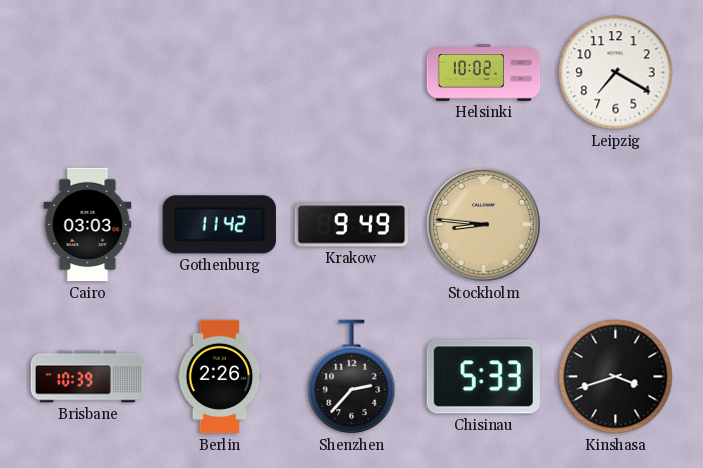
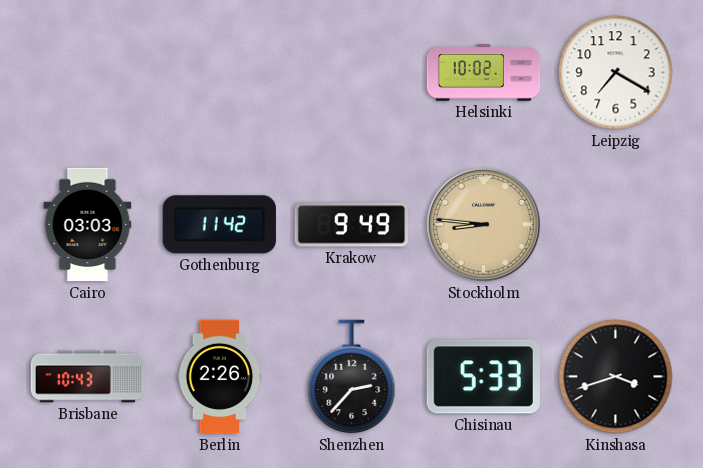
Brisbane: 10:39 -> 10:43
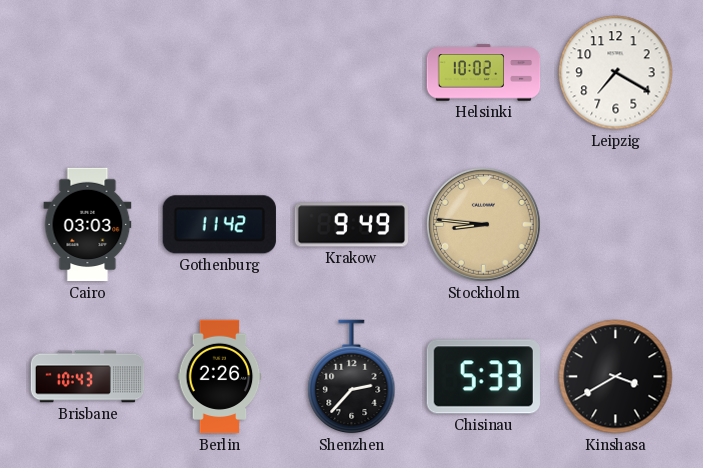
Kinshasa: 3:42 -> 3:40
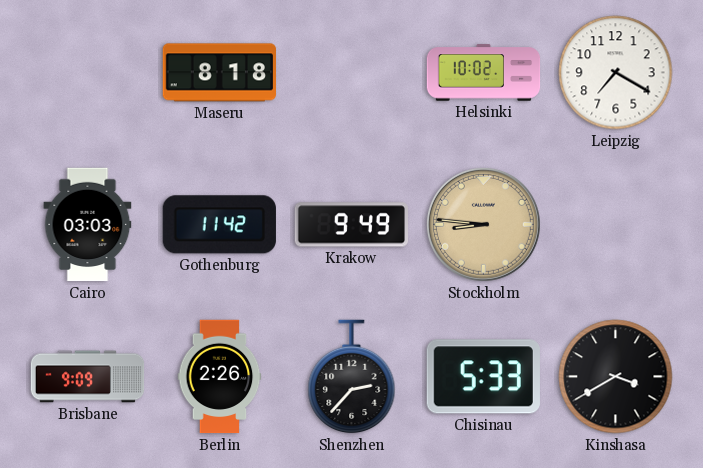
Maseru: none -> 8:18
Brisbane: 10:43 -> 9:09
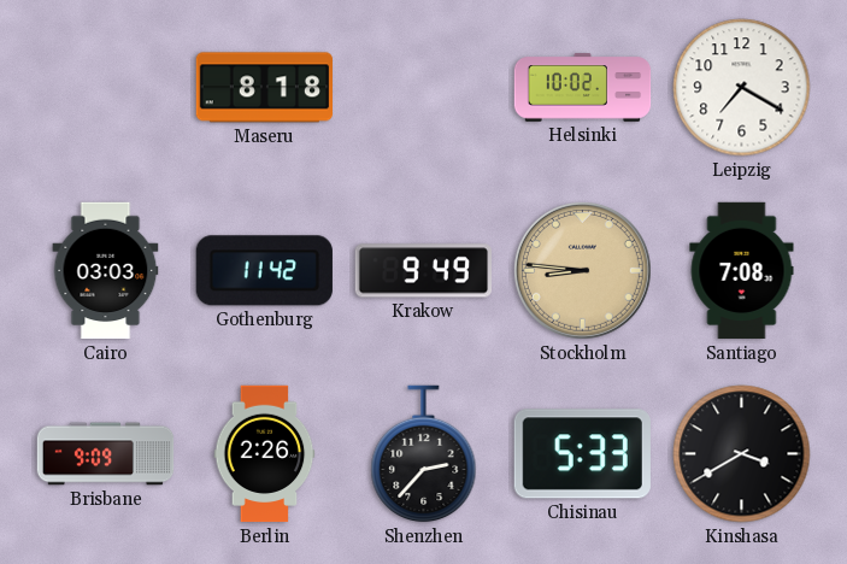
Santiago: none -> 7:08
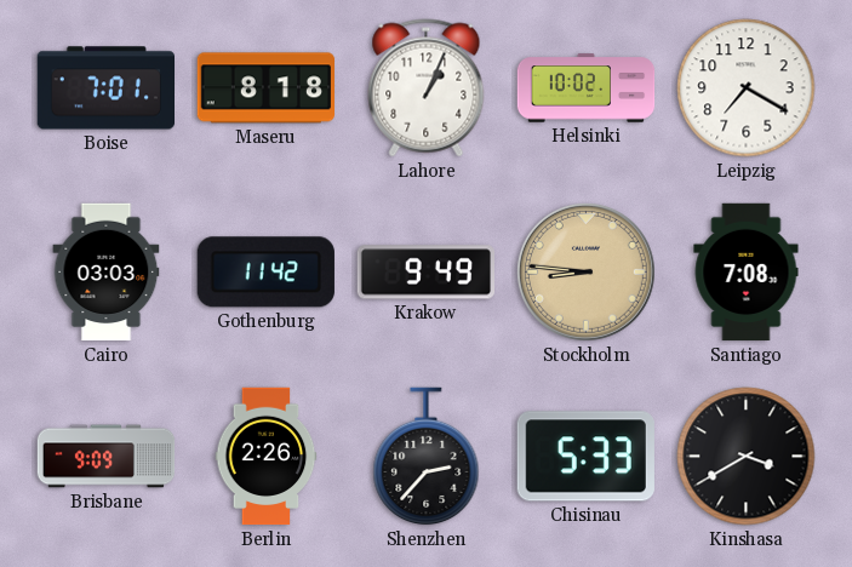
Boise: none -> 7:01
Lahore: none -> 1:04
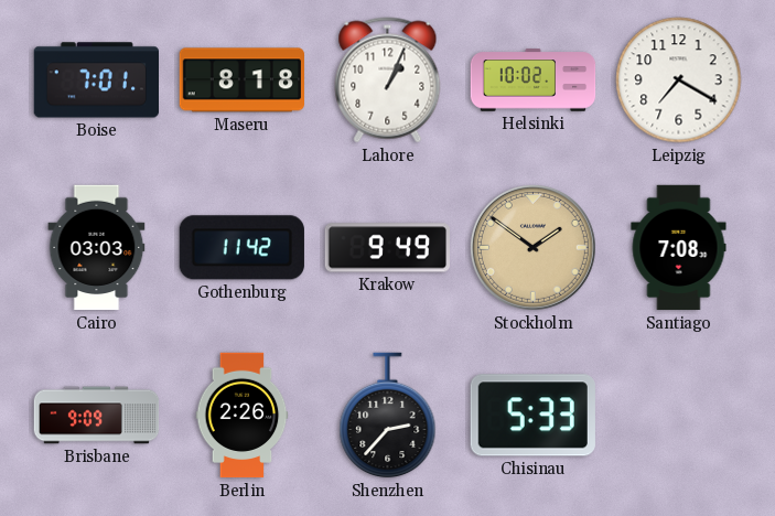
Stockholm: 8:46 -> 1:51
Kinshasa: 3:40 -> none
